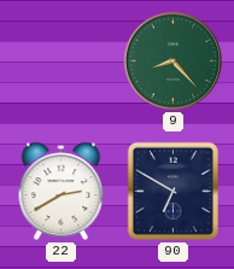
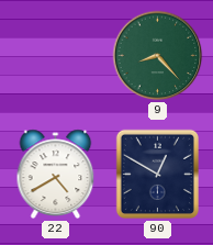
22: 2:40 -> 4:40
90: 6:50 -> 12:50
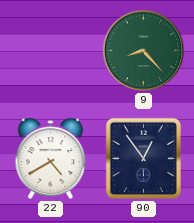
90: 12:50 -> 12:54
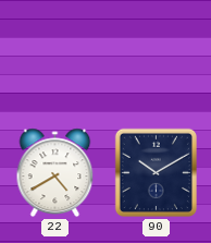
9: 8:23 -> none
90: 12:54 -> 10:10
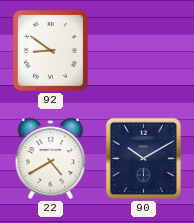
92: none -> 8:51
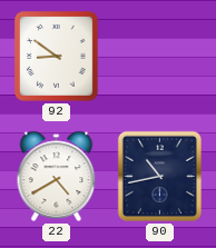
90: 10:10 -> 10:43
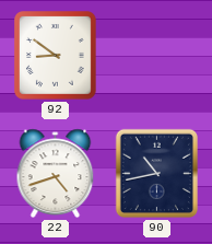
22: 4:40 -> 4:42
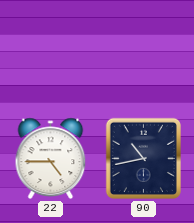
92: 8:51 -> none
22: 4:42 -> 4:45
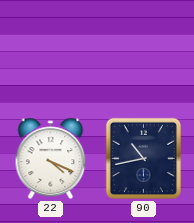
22: 4:45 -> 4:19
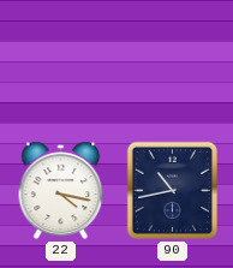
22: 4:19 -> 4:17
